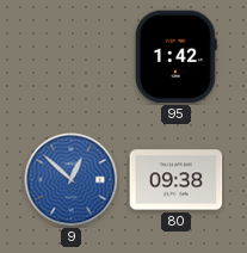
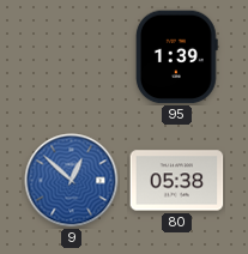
95: 1:42 -> 1:39
80: 09:38 -> 05:38
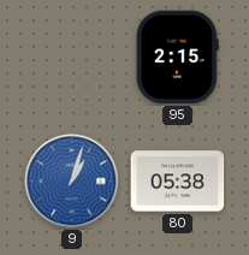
95: 1:39 -> 2:15
9: 12:52 -> 1:03
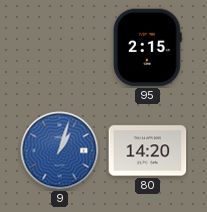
80: 05:38 -> 14:20
